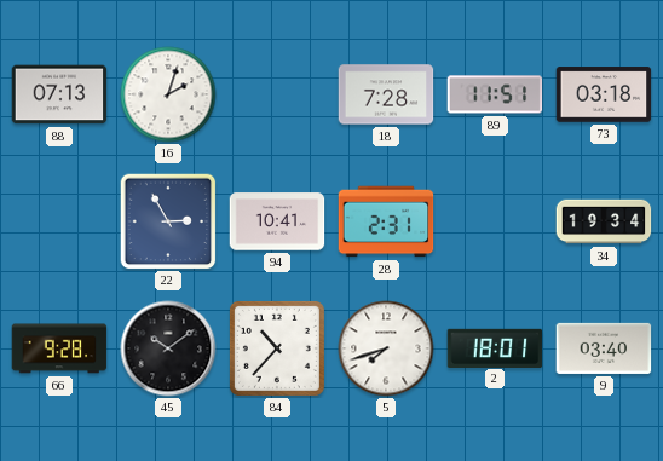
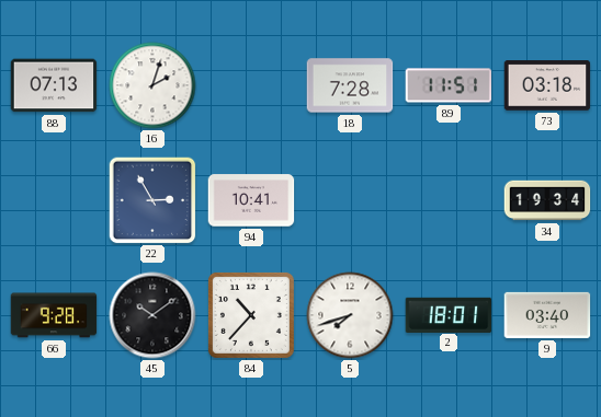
28: 2:31 -> none
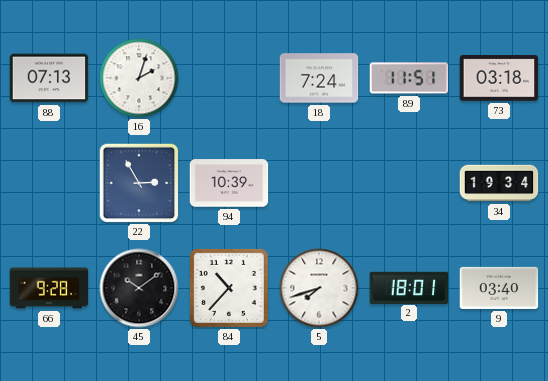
18: 7:28 -> 7:24
94: 10:41 -> 10:39
